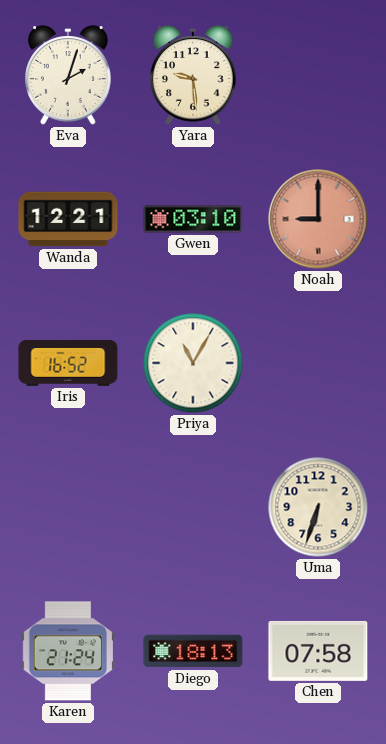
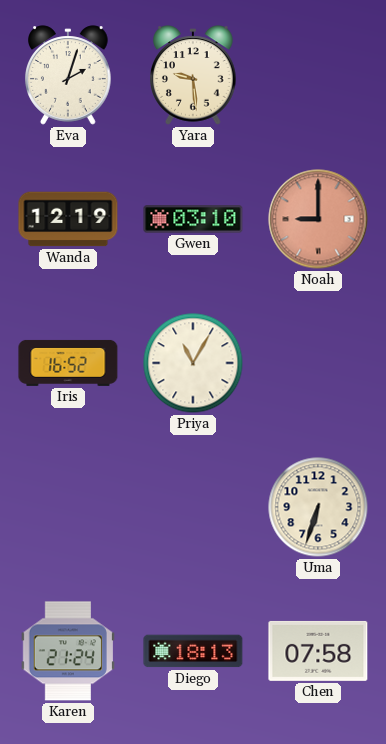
Wanda: 12:21 -> 12:19
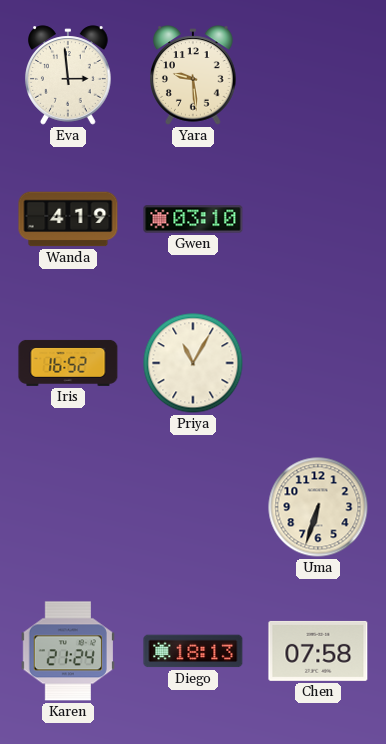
Eva: 2:03 -> 2:59
Wanda: 12:19 -> 4:19
Noah: 9:00 -> none
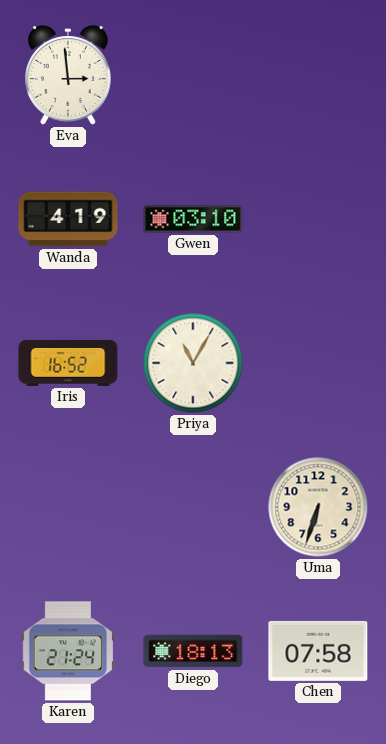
Yara: 9:29 -> none
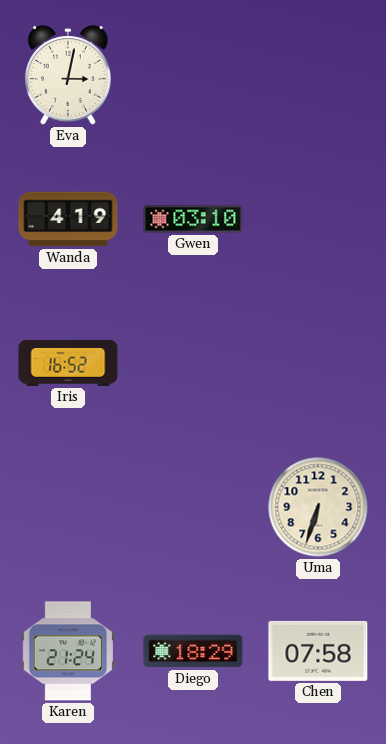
Eva: 2:59 -> 3:02
Priya: 11:05 -> none
Diego: 18:13 -> 18:29
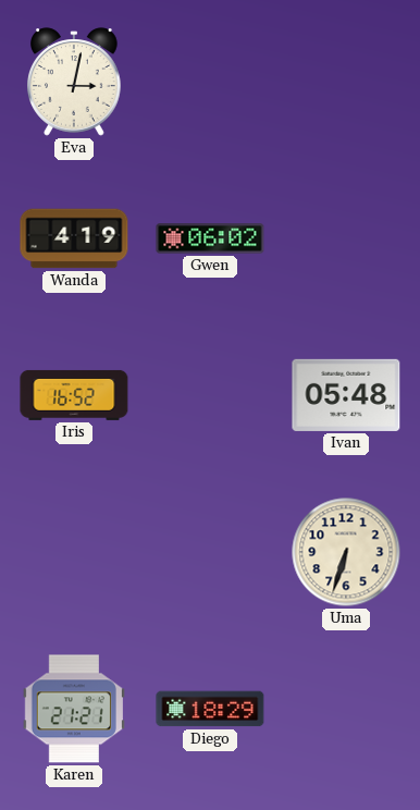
Gwen: 03:10 -> 06:02
Ivan: none -> 05:48
Karen: 21:24 -> 21:21
Chen: 07:58 -> none
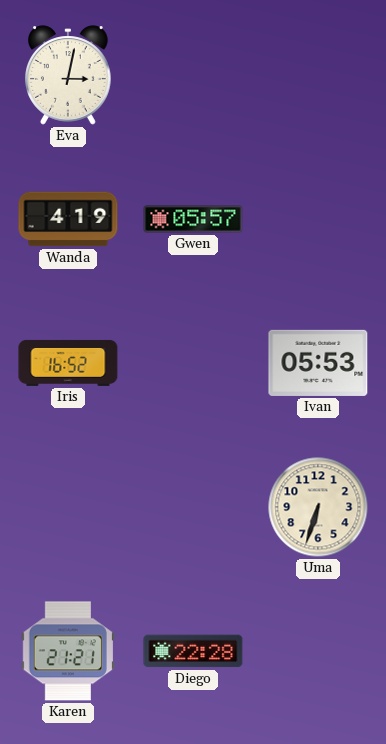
Gwen: 06:02 -> 05:57
Ivan: 05:48 -> 05:53
Diego: 18:29 -> 22:28
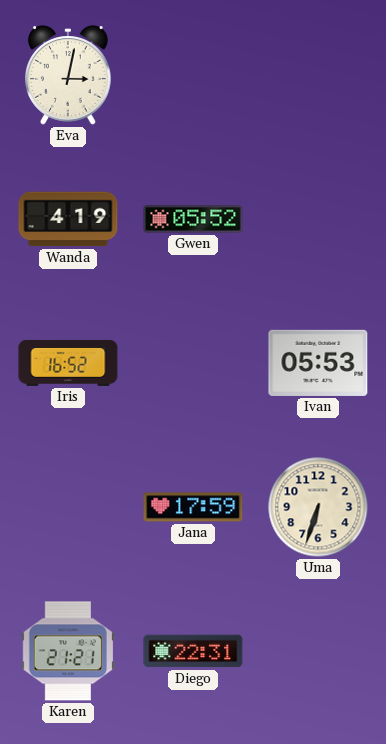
Gwen: 05:57 -> 05:52
Jana: none -> 17:59
Diego: 22:28 -> 22:31
